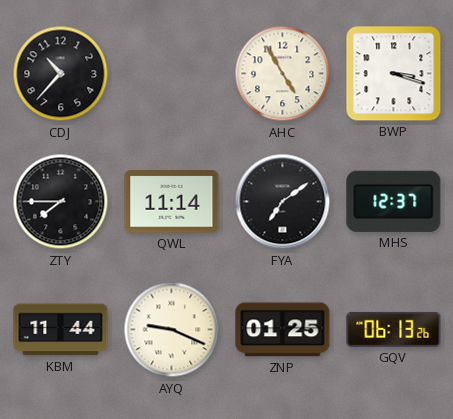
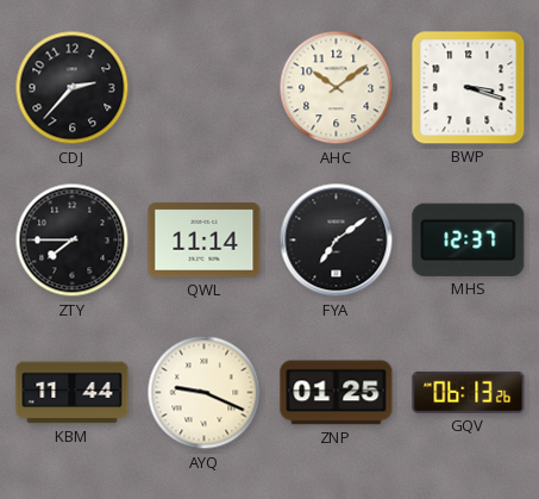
CDJ: 10:37 -> 2:37
AHC: 4:55 -> 10:09
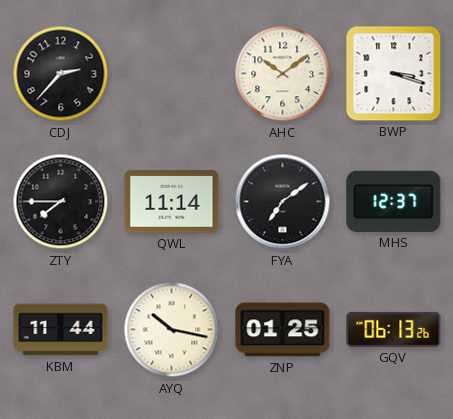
AYQ: 9:19 -> 10:17
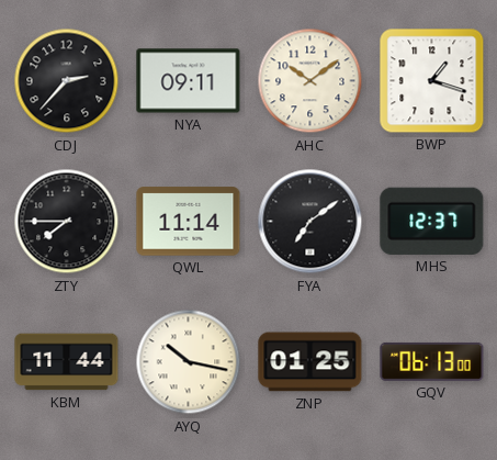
NYA: none -> 09:11
BWP: 3:18 -> 1:18
GQV: 06:13:26 -> 06:13:00
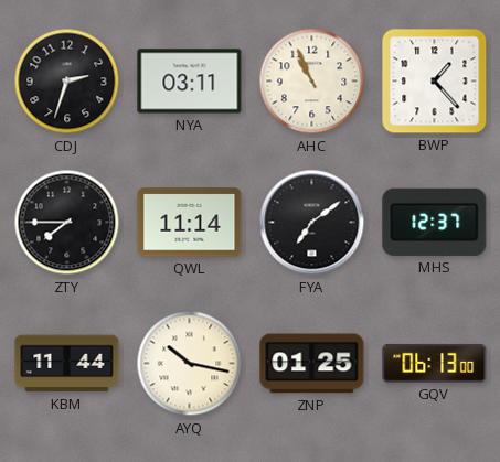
CDJ: 2:37 -> 2:33
NYA: 09:11 -> 03:11
AHC: 10:09 -> 10:56
BWP: 1:18 -> 1:23
